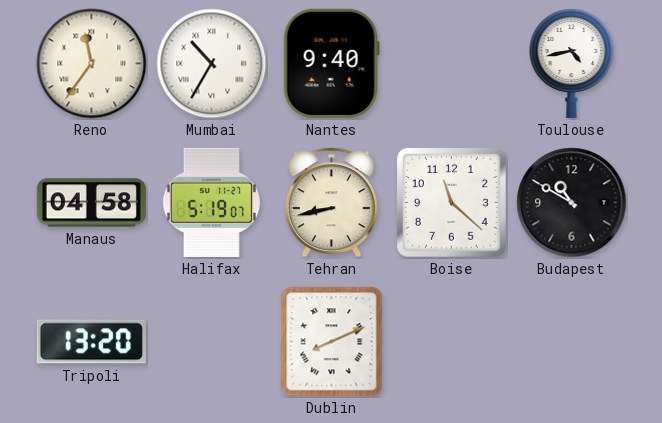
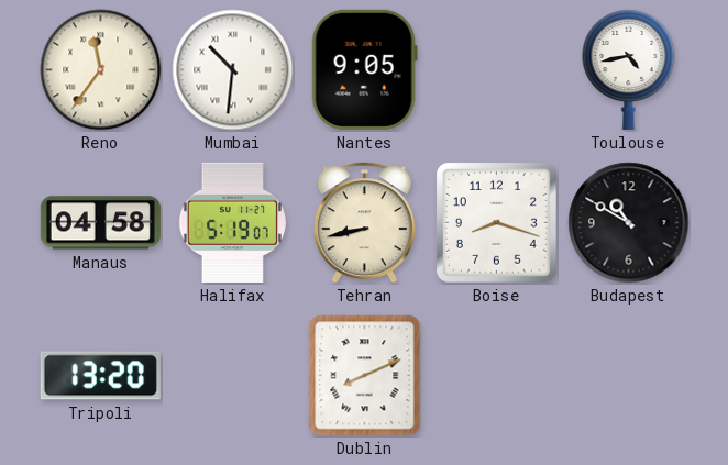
Mumbai: 10:35 -> 10:31
Nantes: 9:40 -> 9:05
Boise: 11:22 -> 8:18
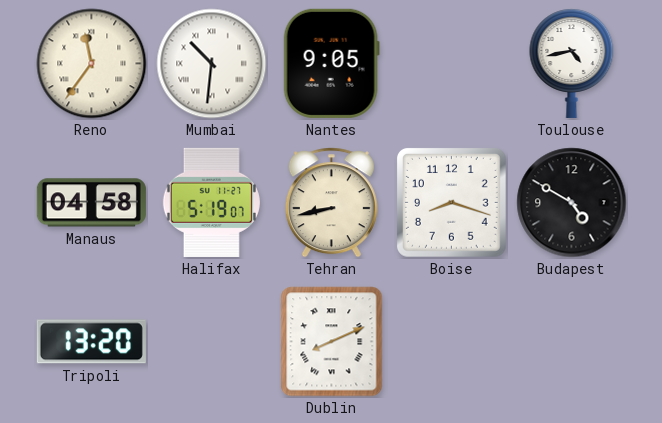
Budapest: 10:50 -> 4:50
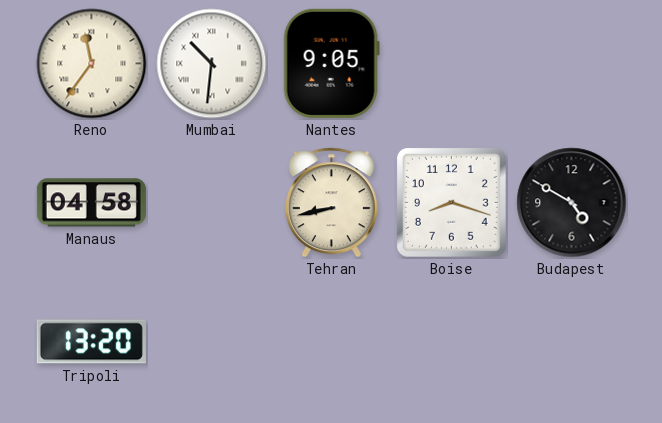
Toulouse: 4:43 -> none
Halifax: 5:19 -> none
Dublin: 8:11 -> none
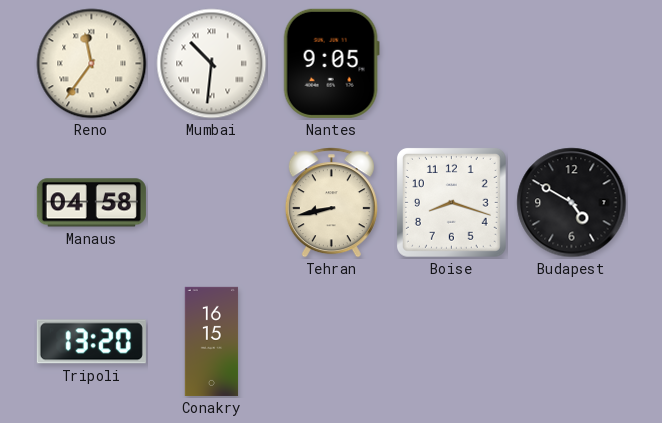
Conakry: none -> 16:15
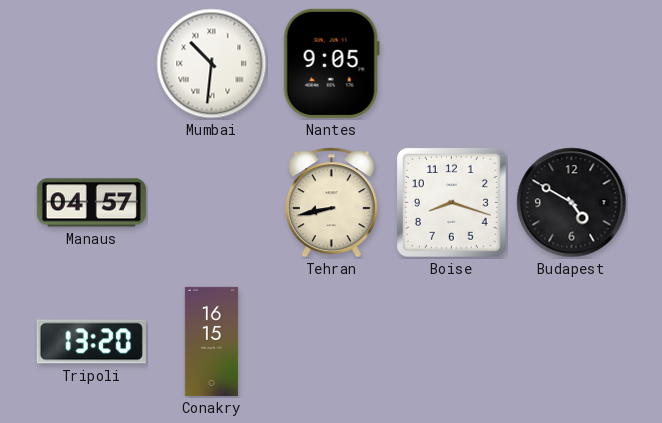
Reno: 11:36 -> none
Manaus: 04:58 -> 04:57
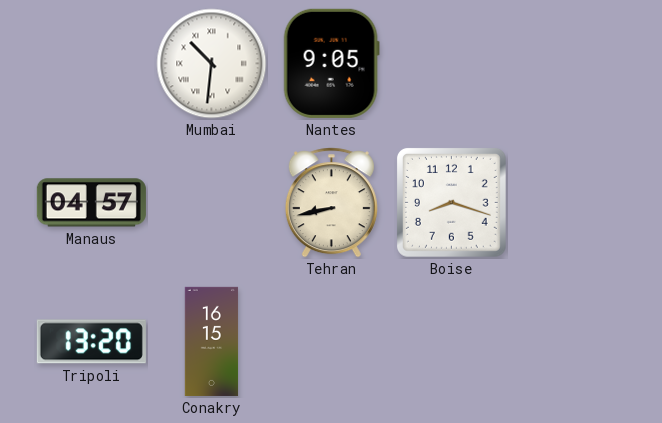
Budapest: 4:50 -> none
